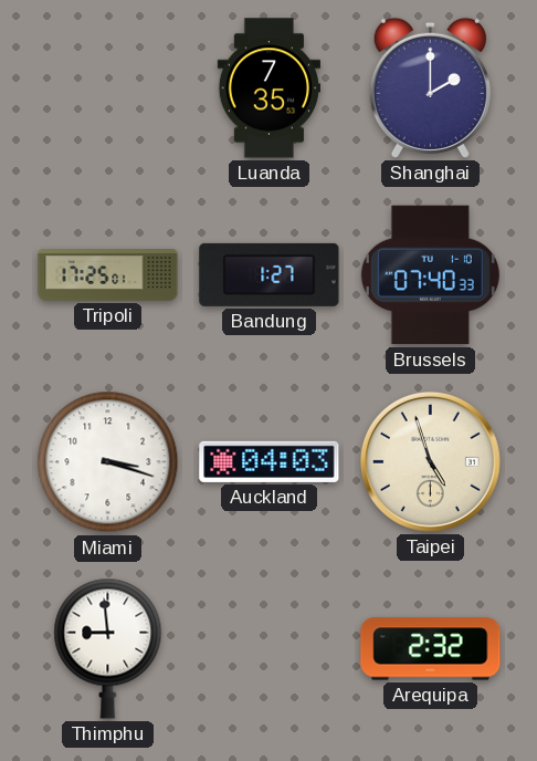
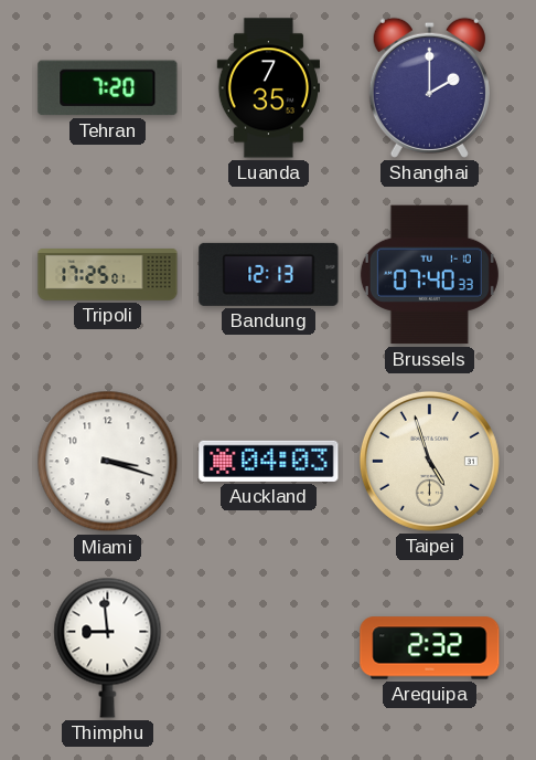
Tehran: none -> 7:20
Bandung: 1:27 -> 12:13
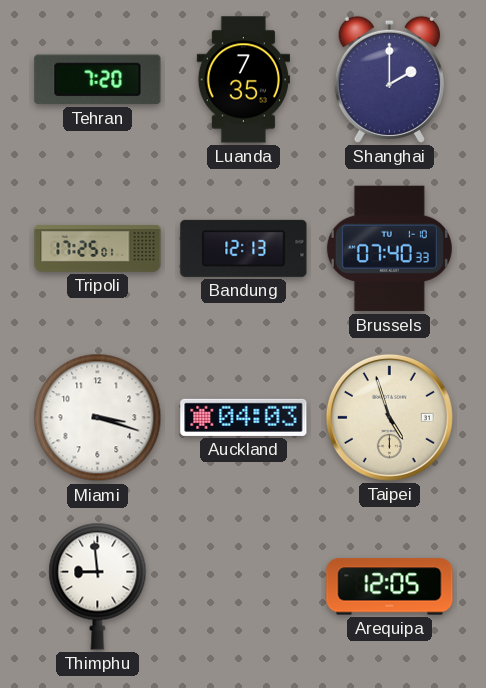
Arequipa: 2:32 -> 12:05
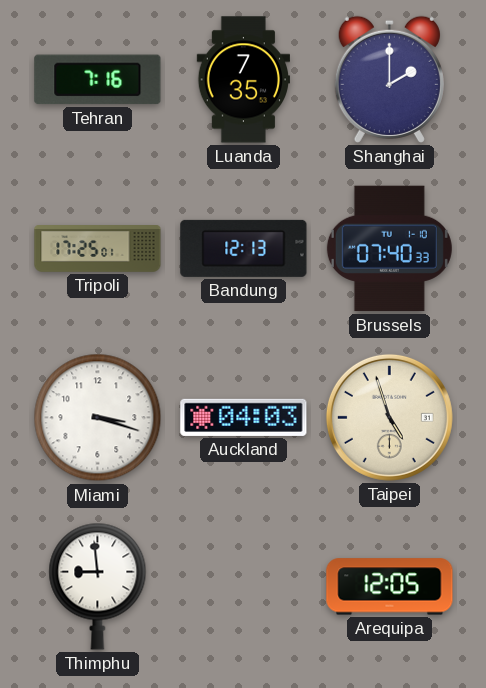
Tehran: 7:20 -> 7:16
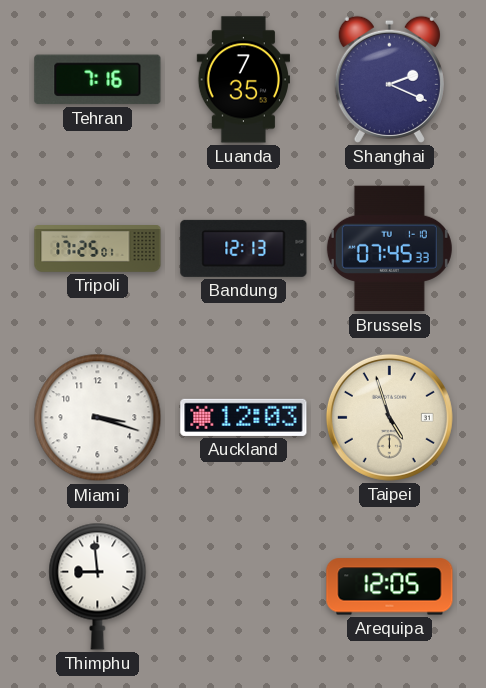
Shanghai: 2:00 -> 2:19
Brussels: 07:40 -> 07:45
Auckland: 04:03 -> 12:03
